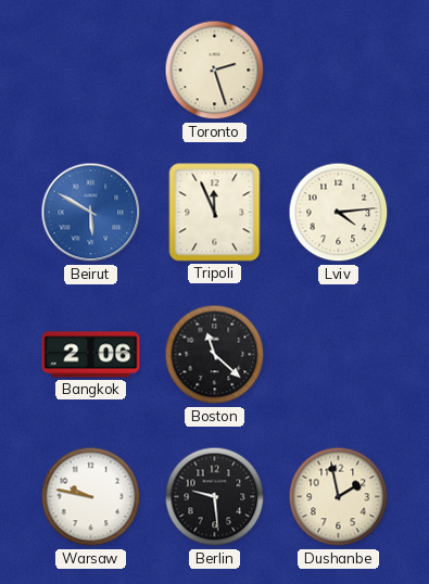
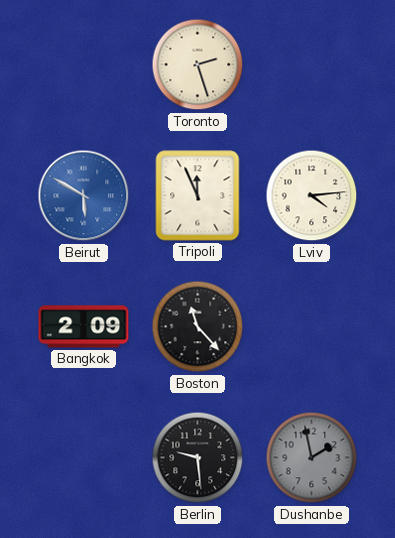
Bangkok: 2:06 -> 2:09
Boston: 11:22 -> 11:23
Warsaw: 9:47 -> none
Dushanbe dial: cream -> grey
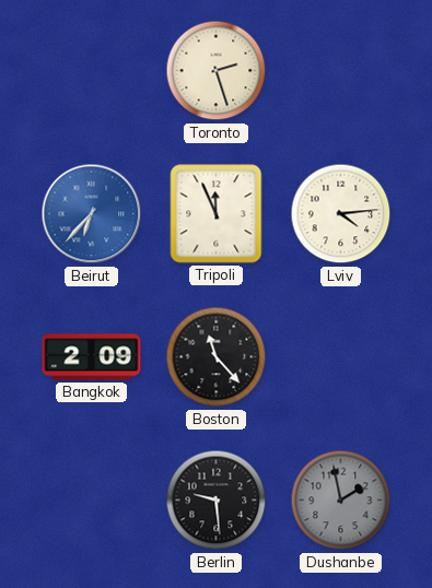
Beirut: 5:50 -> 6:37
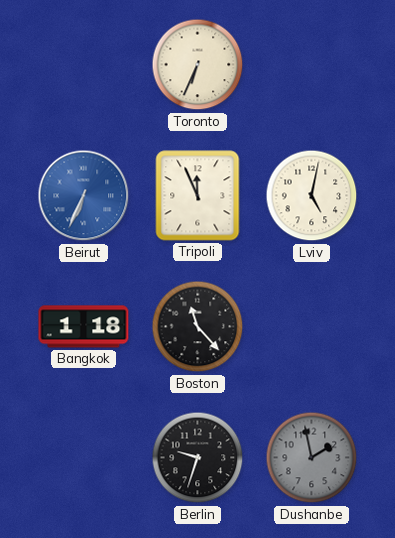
Toronto: 2:27 -> 6:34
Beirut: 6:37 -> 6:34
Lviv: 4:14 -> 5:02
Bangkok: 2:09 -> 1:18
Berlin: 9:29 -> 9:33
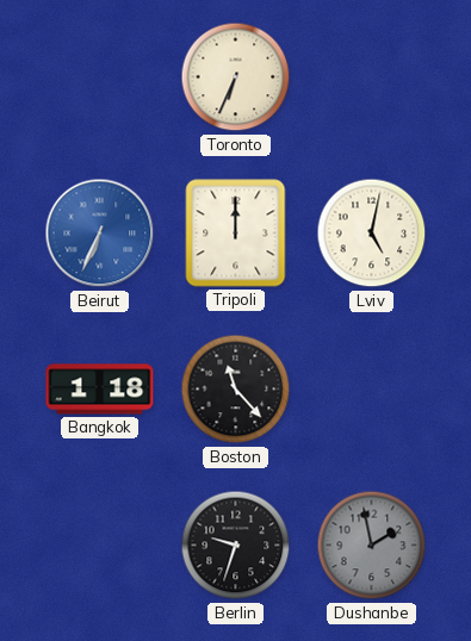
Tripoli: 11:56 -> 12:00
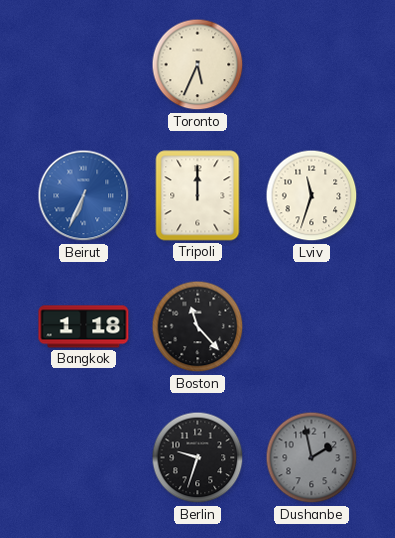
Toronto: 6:34 -> 5:34
Lviv: 5:02 -> 11:33
